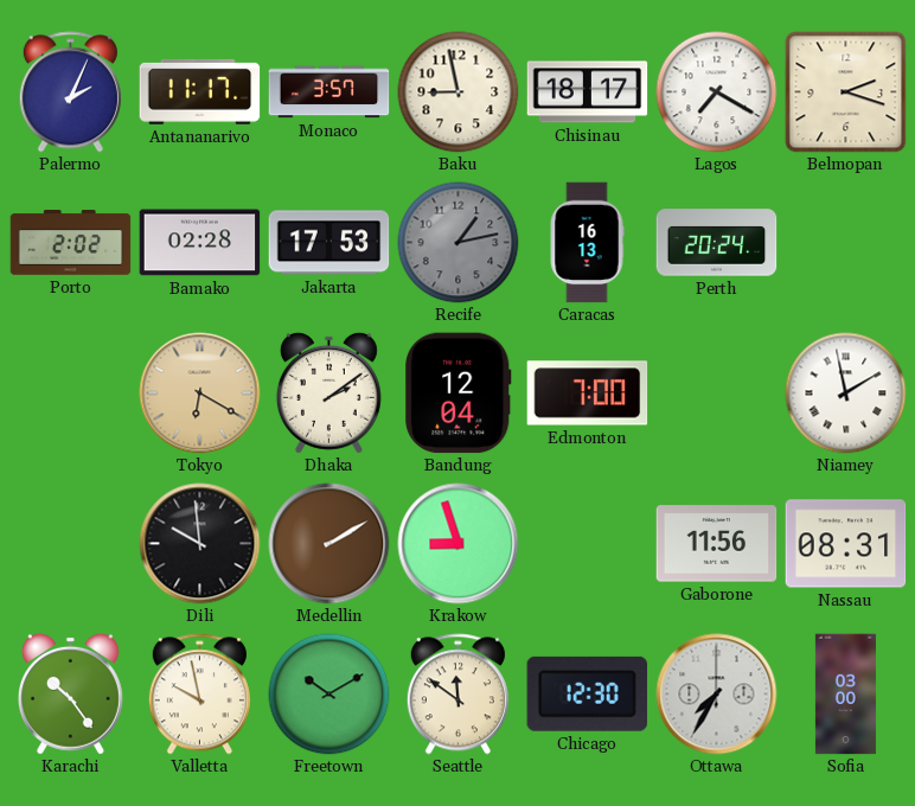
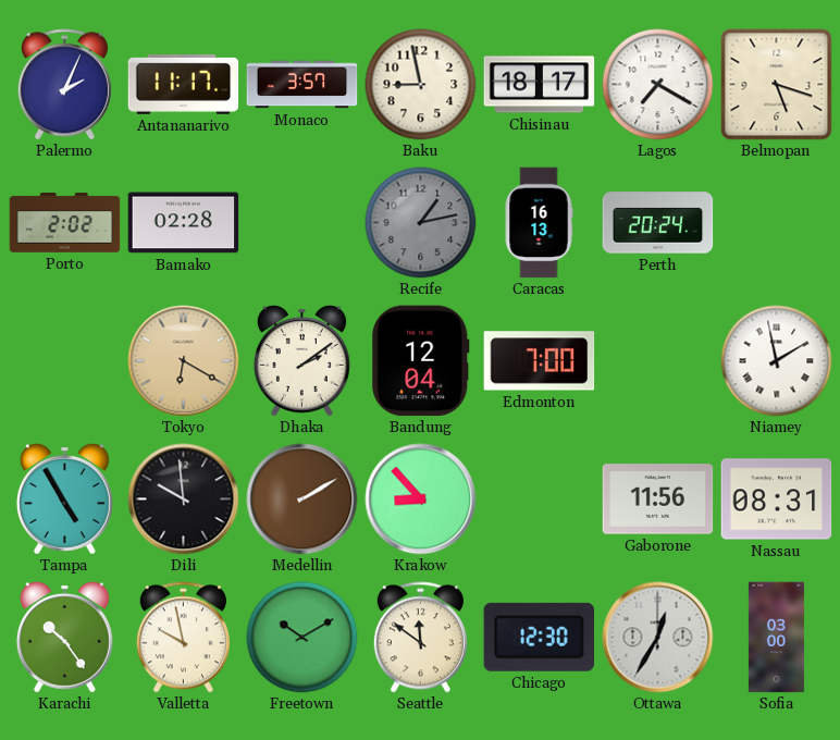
Belmopan: 2:18 -> 5:18
Jakarta: 17:53 -> none
Tampa: none -> 4:55
Krakow: 8:57 -> 8:53
Ottawa: 7:35 -> 12:35
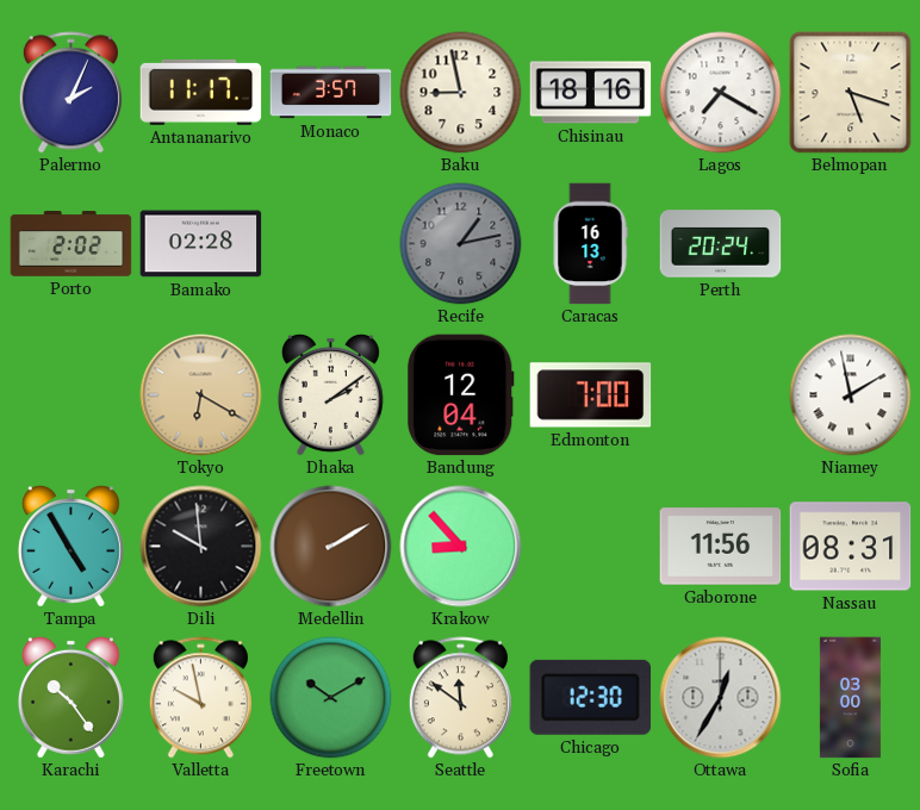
Chisinau: 18:17 -> 18:16
